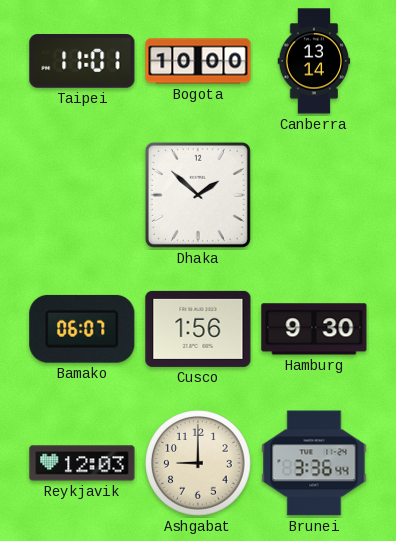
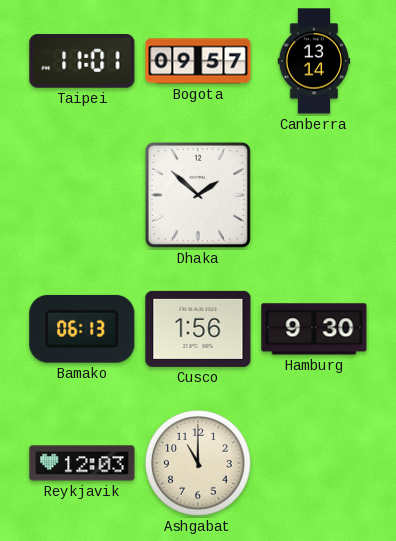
Bogota: 10:00 -> 09:57
Bamako: 06:07 -> 06:13
Ashgabat: 9:00 -> 11:00
Brunei: 3:36 -> none
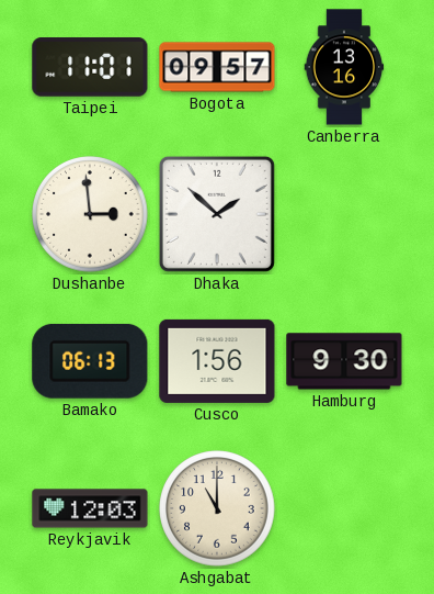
Canberra: 13:14 -> 13:16
Dushanbe: none -> 2:59
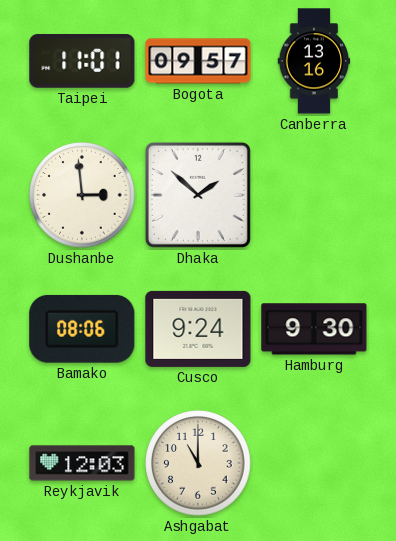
Bamako: 06:13 -> 08:06
Cusco: 1:56 -> 9:24
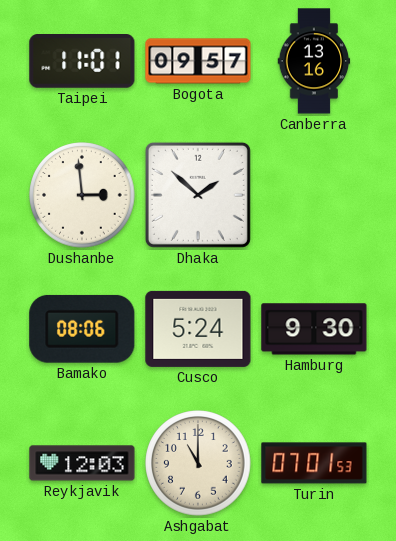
Cusco: 9:24 -> 5:24
Turin: none -> 07:01
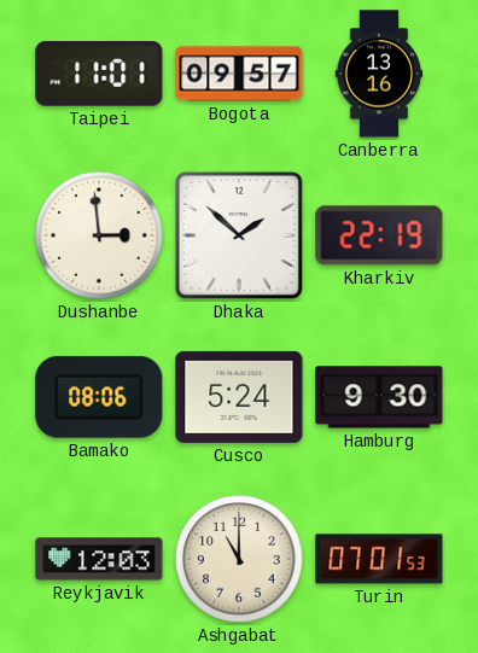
Kharkiv: none -> 22:19
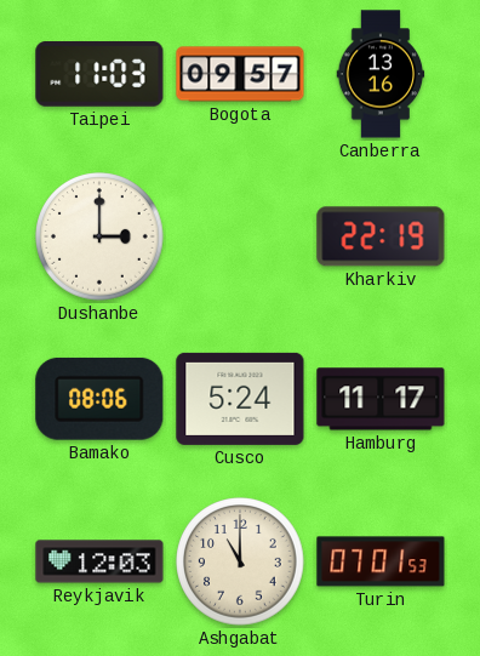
Taipei: 11:01 -> 11:03
Dushanbe: 2:59 -> 3:00
Dhaka: 1:52 -> none
Hamburg: 9:30 -> 11:17
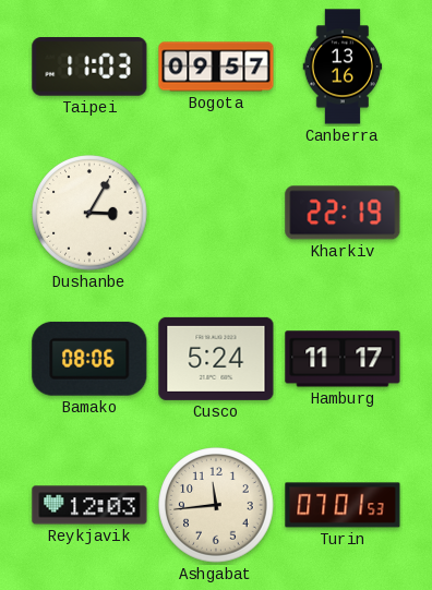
Dushanbe: 3:00 -> 3:05
Ashgabat: 11:00 -> 11:44
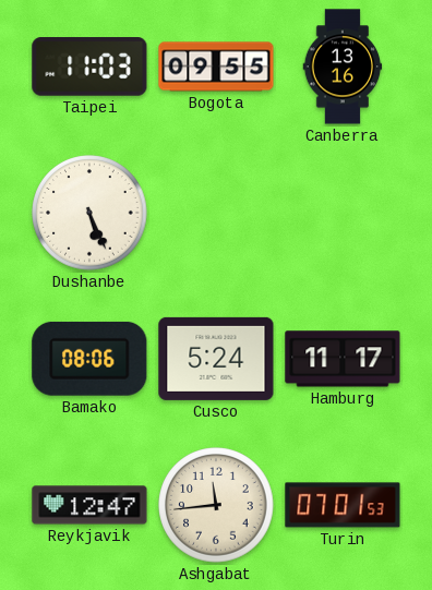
Bogota: 09:57 -> 09:55
Dushanbe: 3:05 -> 5:26
Kharkiv: 22:19 -> none
Reykjavik: 12:03 -> 12:47
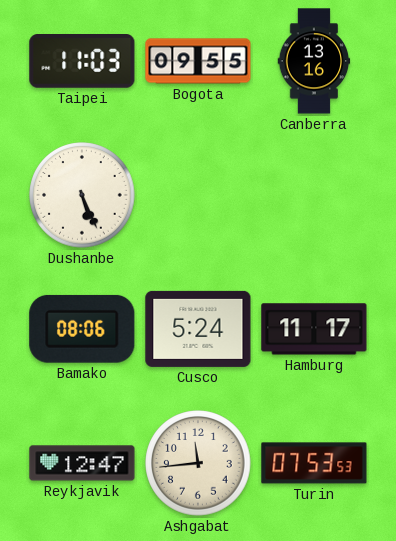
Turin: 07:01 -> 07:53
